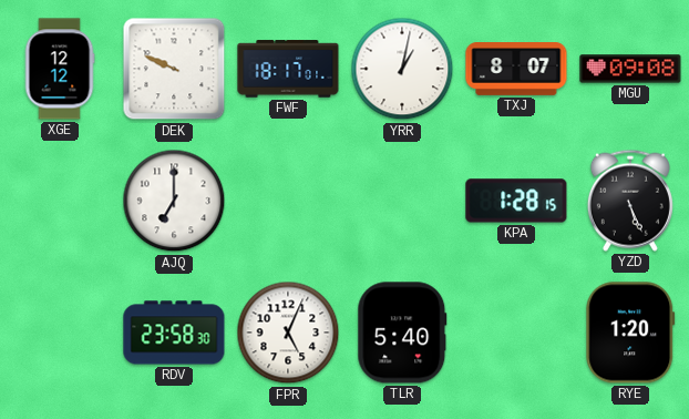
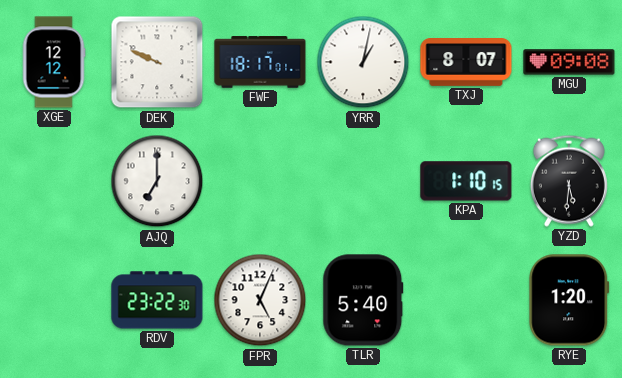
KPA: 1:28 -> 1:10
YZD: 5:26 -> 5:31
RDV: 23:58 -> 23:22
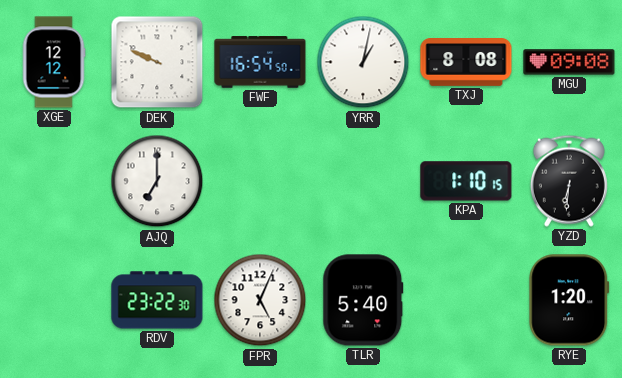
FWF: 18:17 -> 16:54
TXJ: 8:07 -> 8:08
YZD: 5:31 -> 6:31
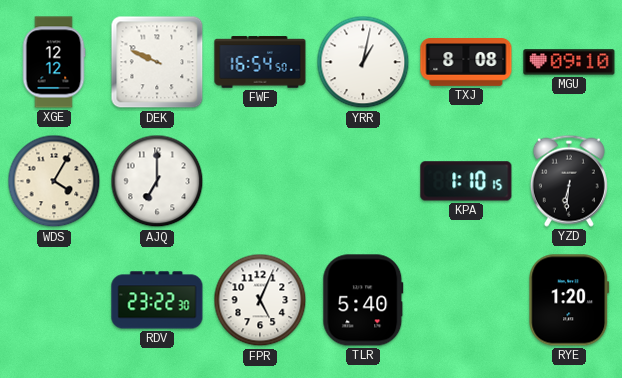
MGU: 09:08 -> 09:10
WDS: none -> 4:05
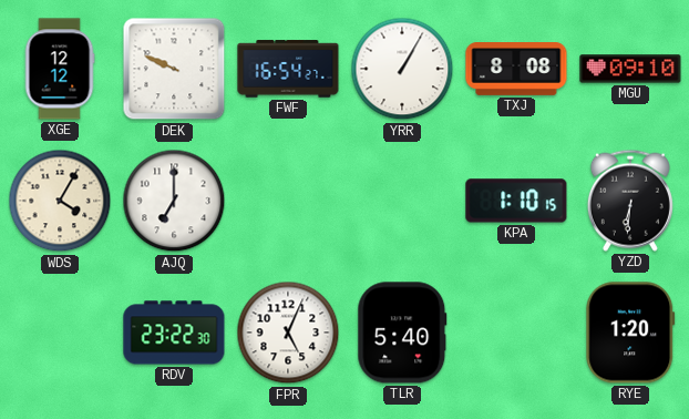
FWF: 16:54:50 -> 16:54:27
YRR: 1:02 -> 1:05
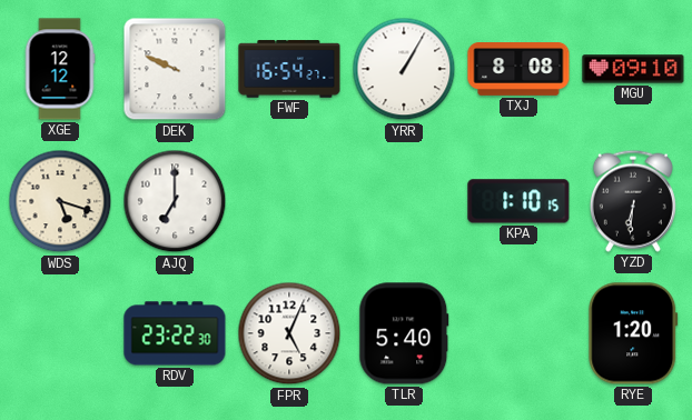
WDS: 4:05 -> 5:18
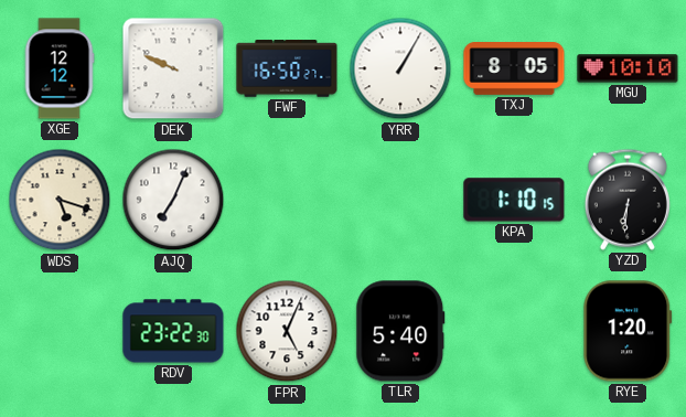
FWF: 16:54 -> 16:50
TXJ: 8:08 -> 8:05
MGU: 09:10 -> 10:10
AJQ: 7:00 -> 7:04
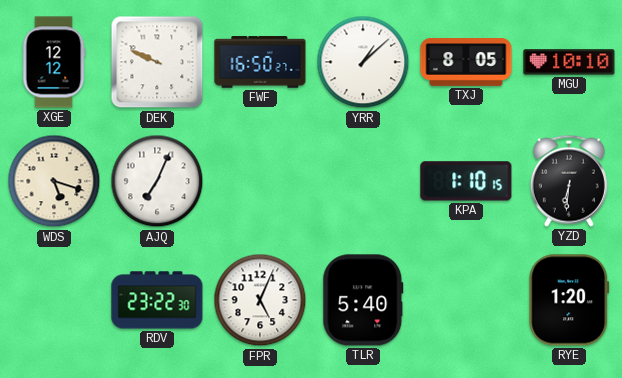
YRR: 1:05 -> 1:08
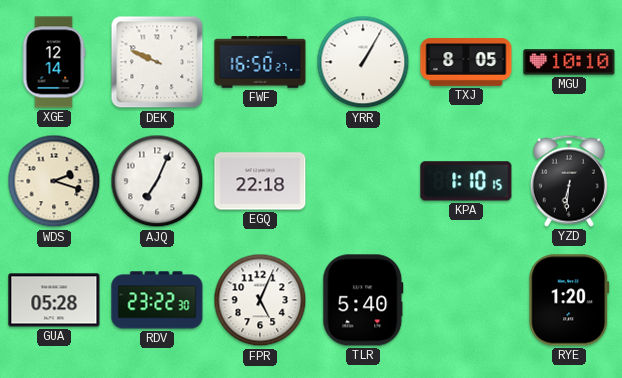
XGE: 12:12 -> 12:14
YRR: 1:08 -> 1:05
WDS: 5:18 -> 2:18
EGQ: none -> 22:18
GUA: none -> 05:28
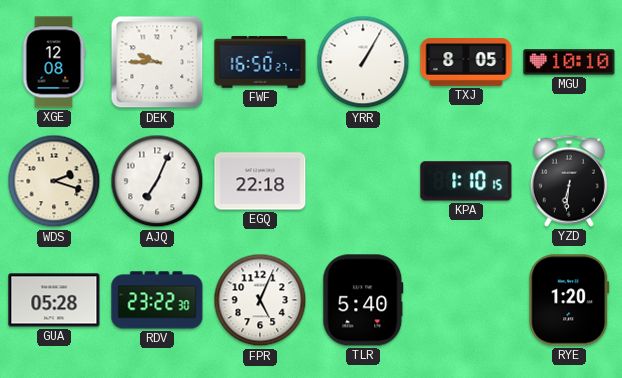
XGE: 12:14 -> 12:08
DEK: 9:49 -> 9:45
